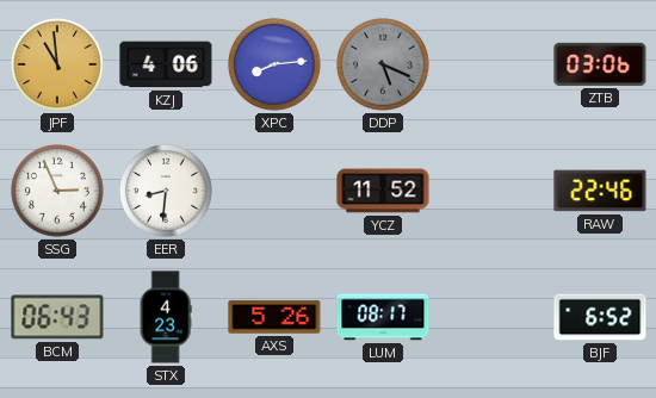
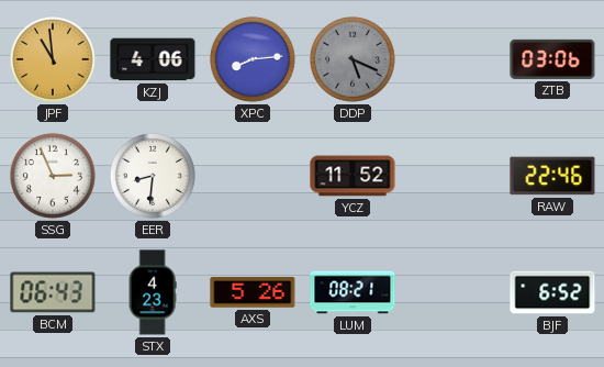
LUM: 08:17 -> 08:21
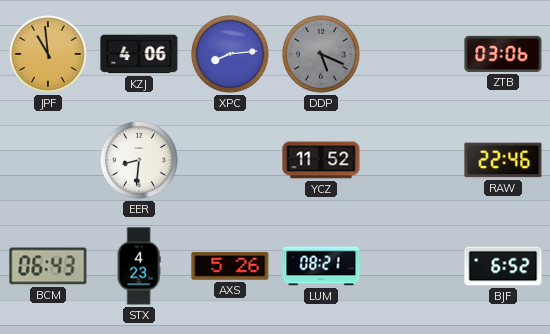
SSG: 2:56 -> none
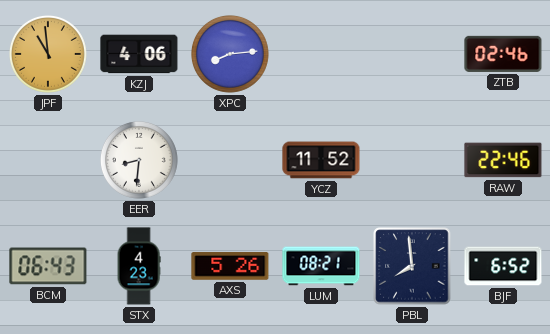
DDP: 5:19 -> none
ZTB: 03:06 -> 02:46
PBL: none -> 7:59
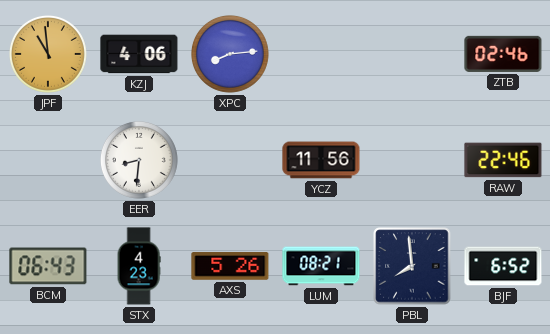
YCZ: 11:52 -> 11:56
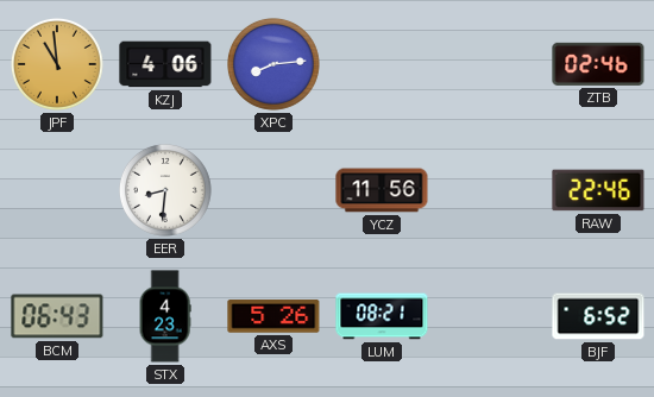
PBL: 7:59 -> none
